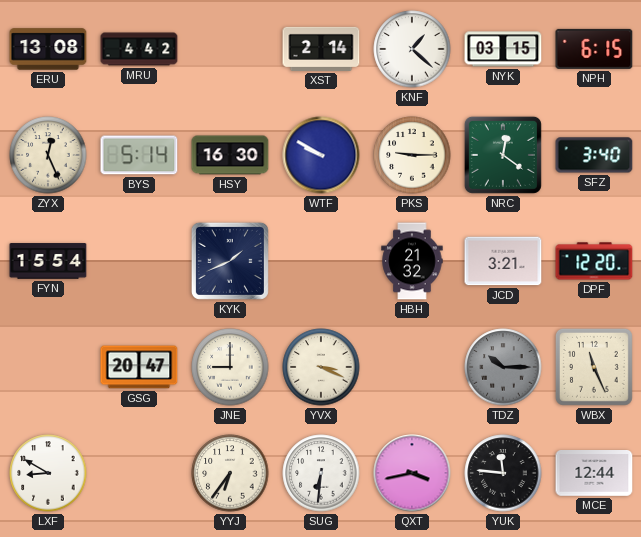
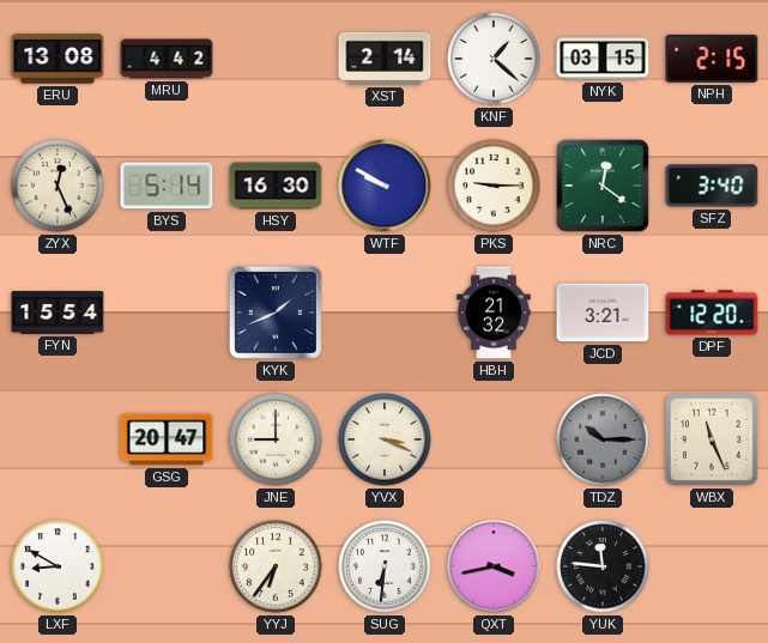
NPH: 6:15 -> 2:15
MCE: 12:44 -> none
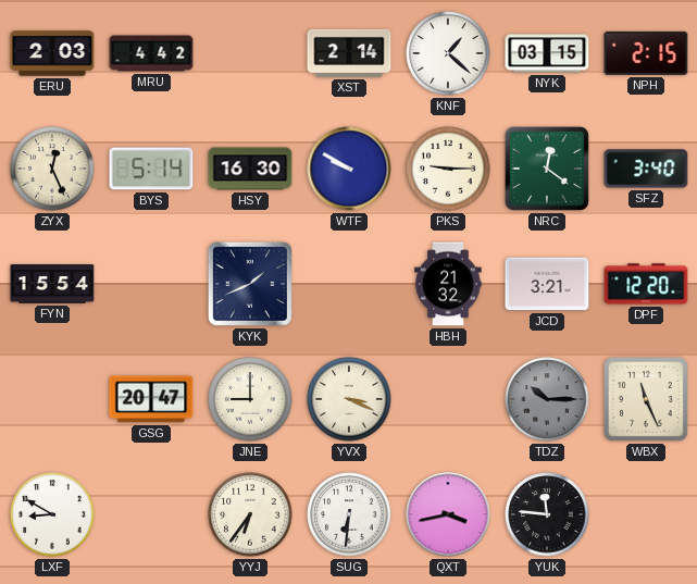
ERU: 13:08 -> 2:03
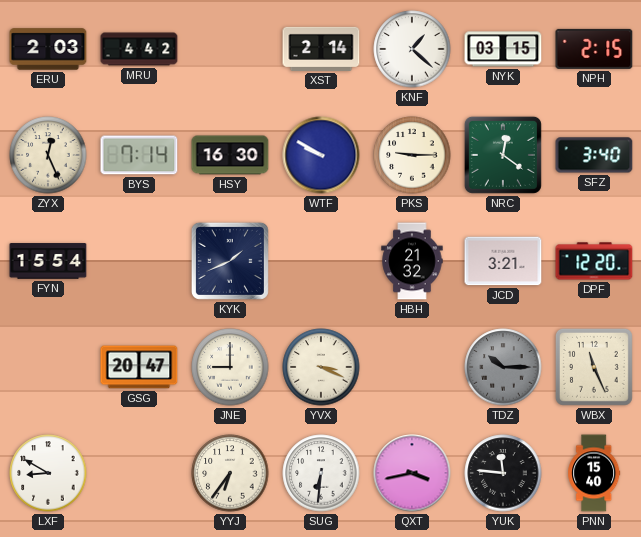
BYS: 5:14 -> 7:14
PNN: none -> 15:40
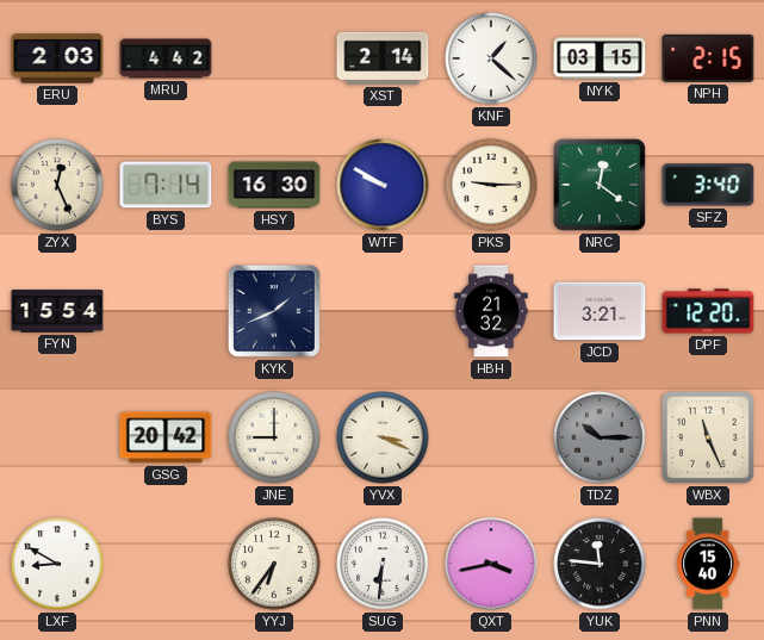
GSG: 20:47 -> 20:42
